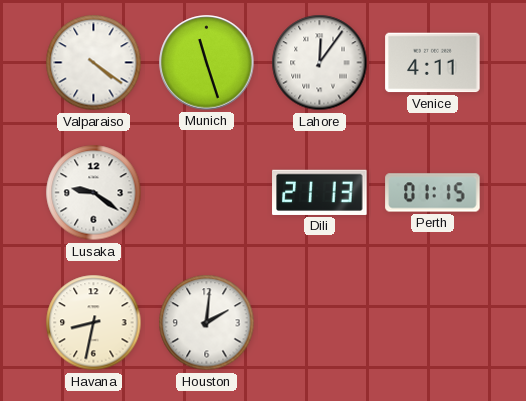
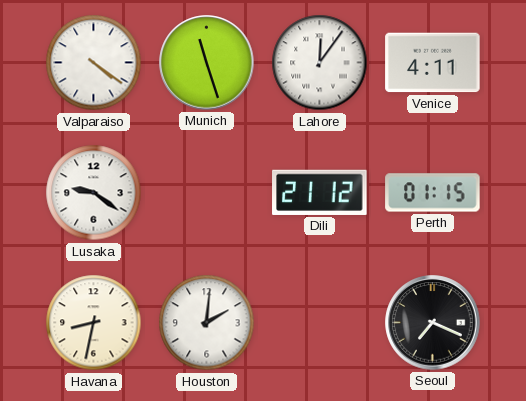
Dili: 21:13 -> 21:12
Seoul: none -> 7:19
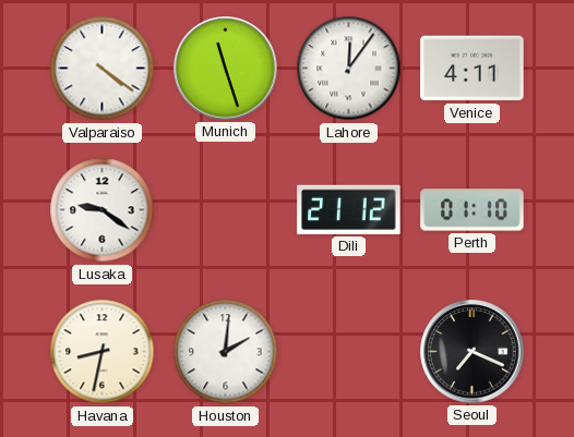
Perth: 01:15 -> 01:10
